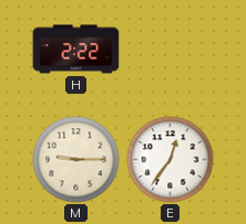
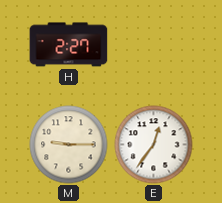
H: 2:22 -> 2:27
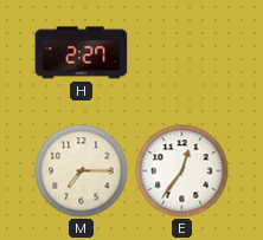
M: 9:15 -> 7:15
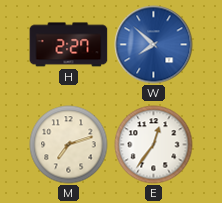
W: none -> 7:52
M: 7:15 -> 7:12
